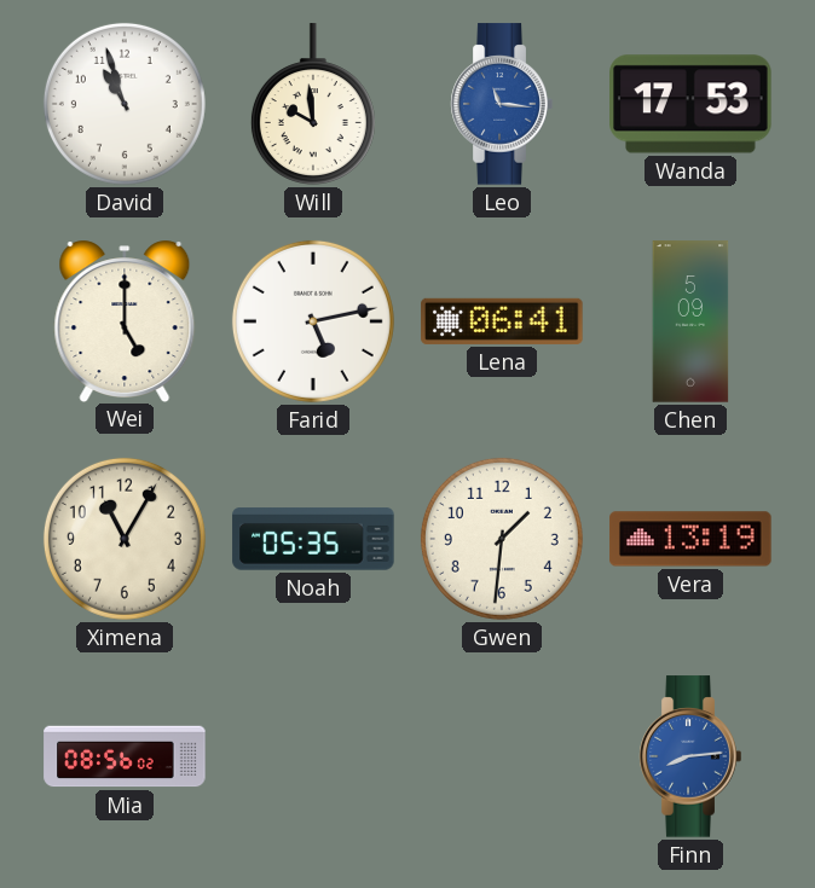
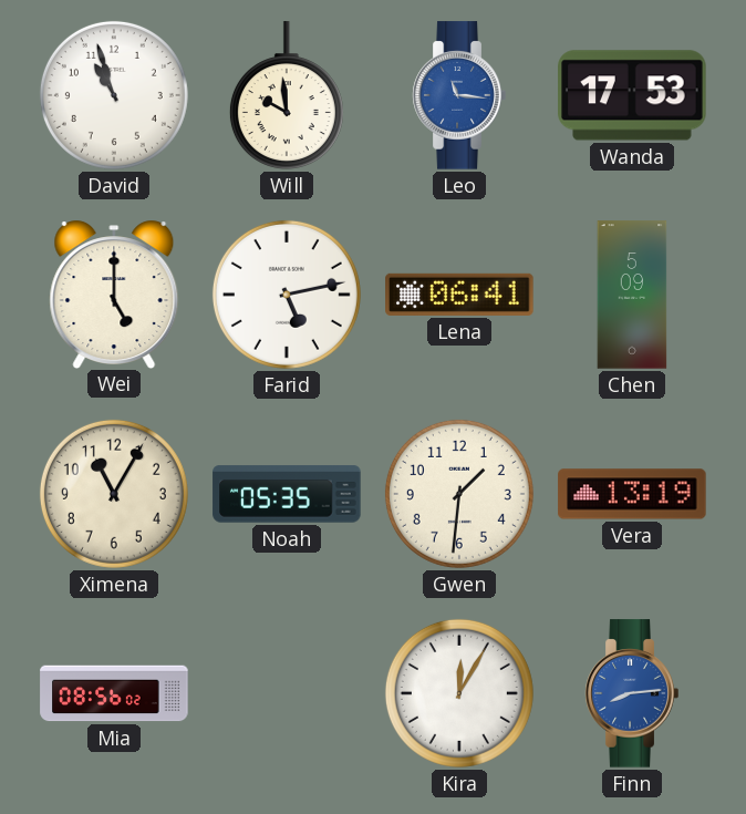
Kira: none -> 12:05
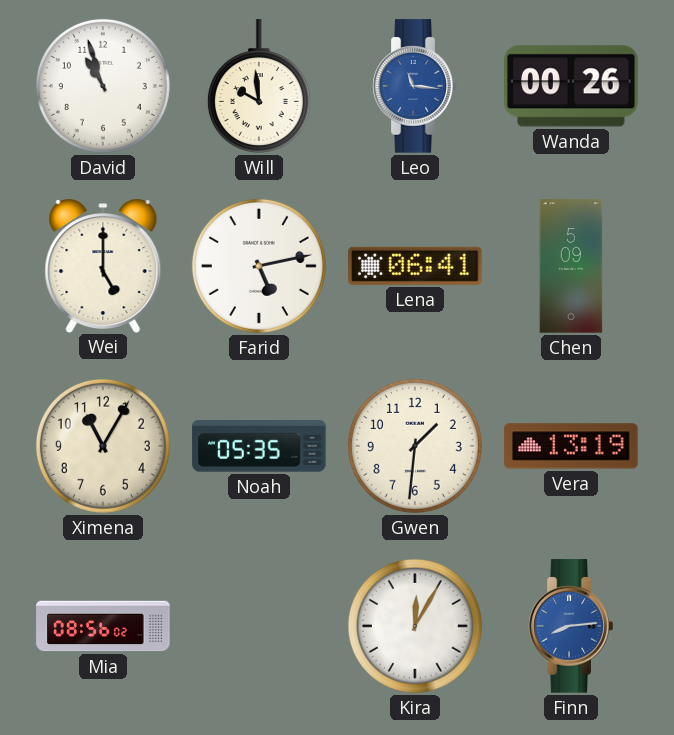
Wanda: 17:53 -> 00:26
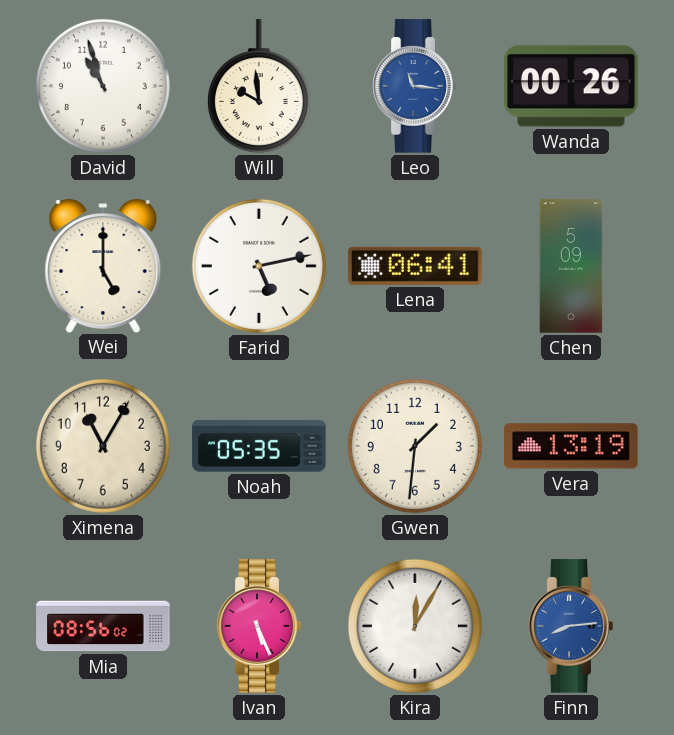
Ivan: none -> 5:26
